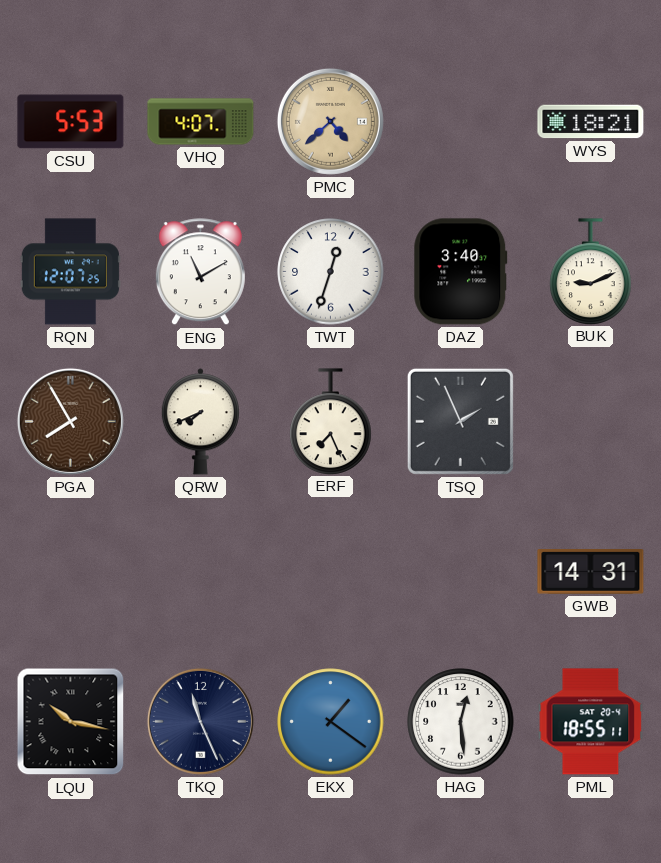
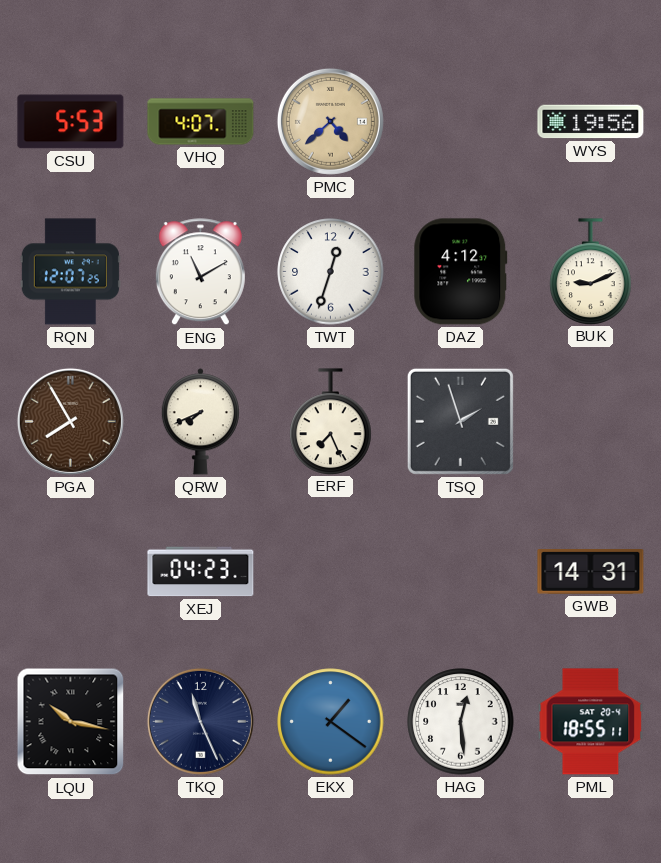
WYS: 18:21 -> 19:56
DAZ: 3:40 -> 4:12
TSQ: 1:56 -> 1:57
XEJ: none -> 04:23
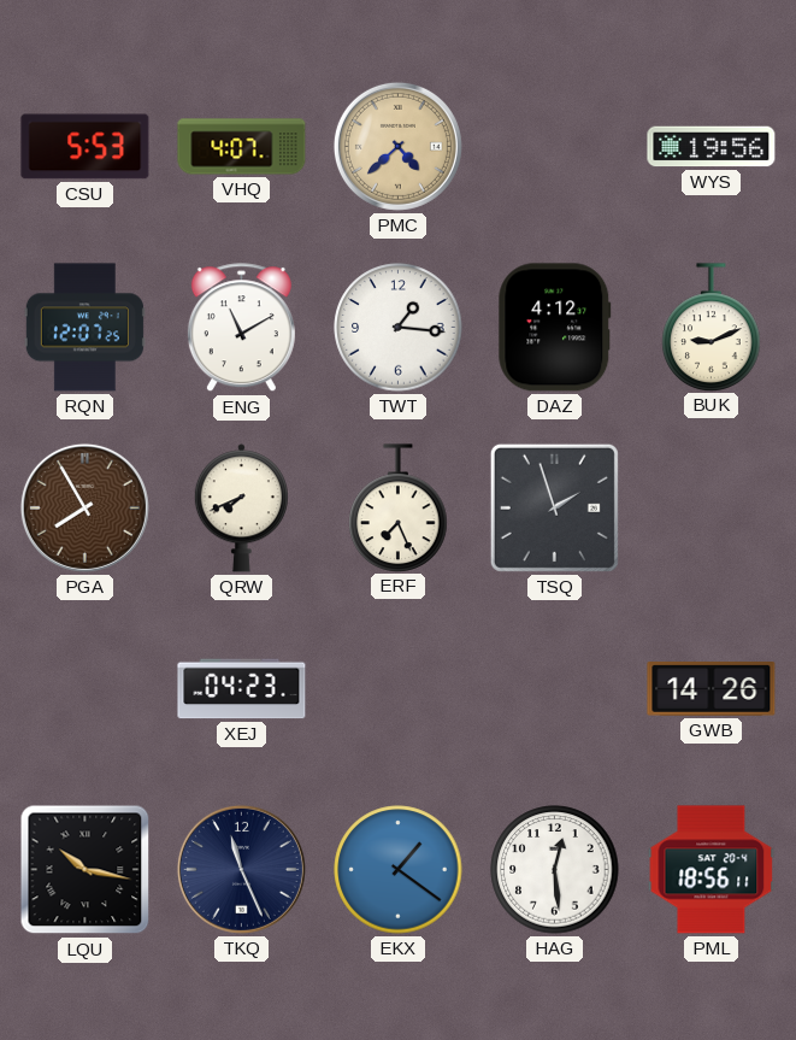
TWT: 12:33 -> 1:16
GWB: 14:31 -> 14:26
PML: 18:55 -> 18:56
